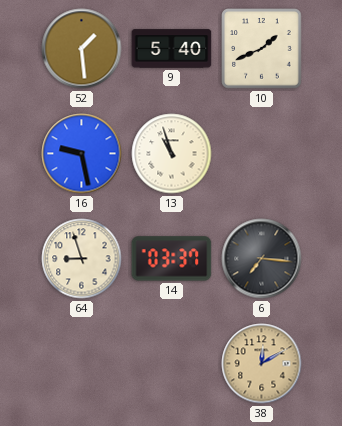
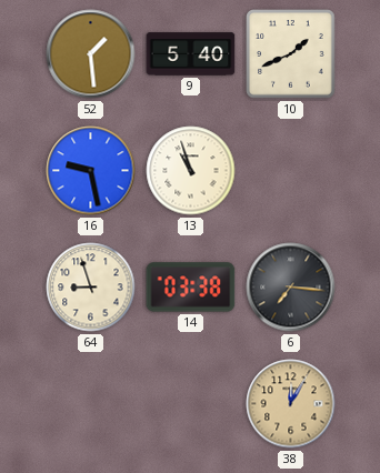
14: 03:37 -> 03:38
38: 12:10 -> 12:05
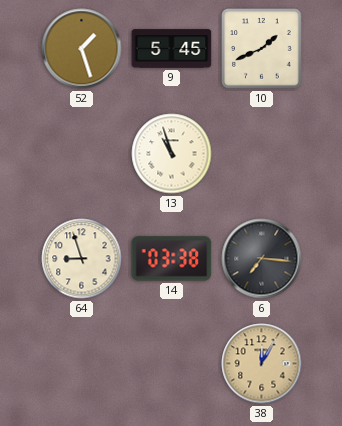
52: 1:29 -> 1:27
9: 5:40 -> 5:45
16: 9:28 -> none
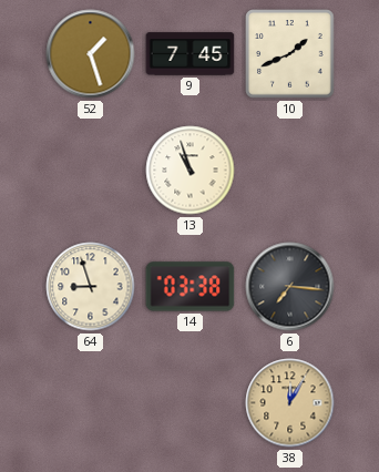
9: 5:45 -> 7:45
